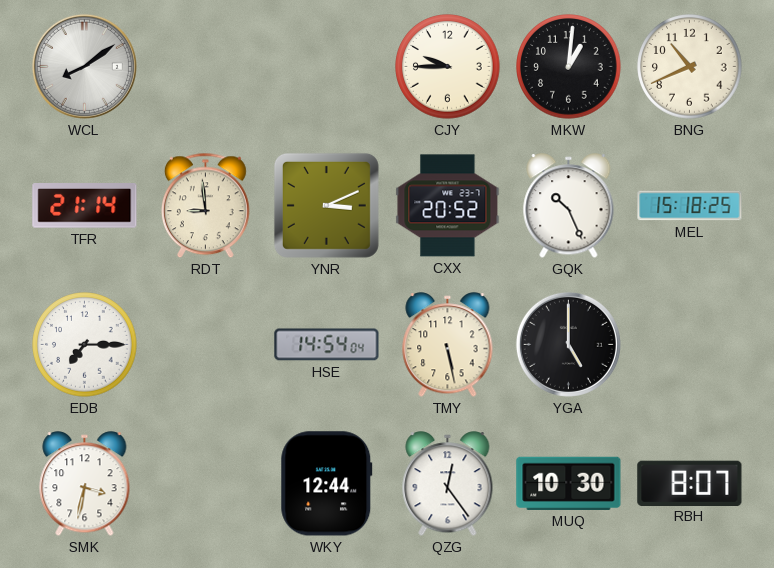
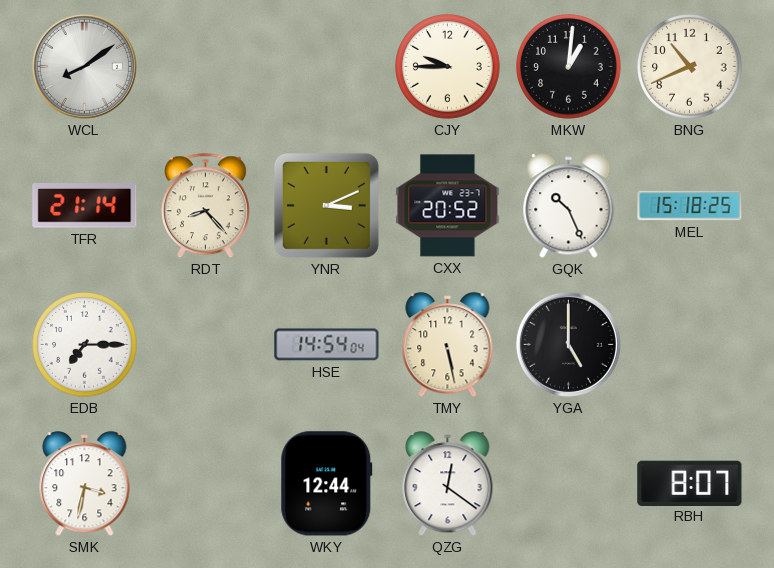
RDT: 8:59 -> 8:23
QZG: 12:24 -> 12:21
MUQ: 10:30 -> none
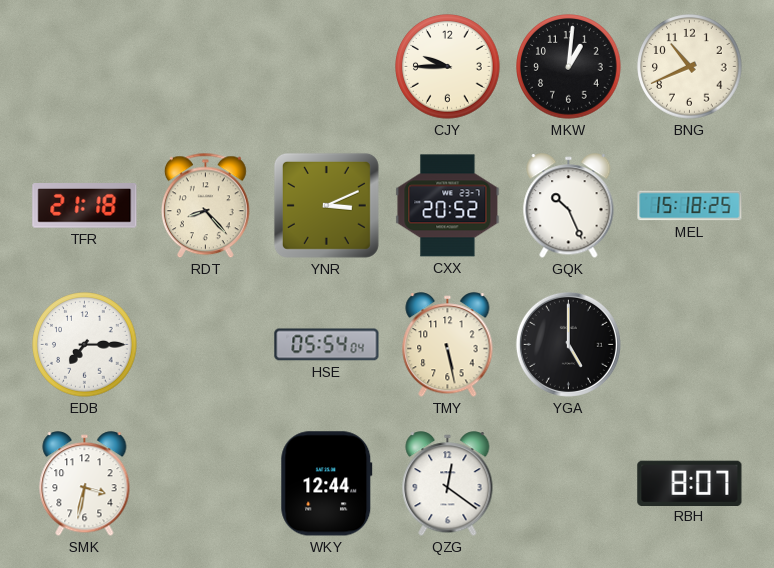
WCL: 8:09 -> none
TFR: 21:14 -> 21:18
HSE: 14:54 -> 05:54
